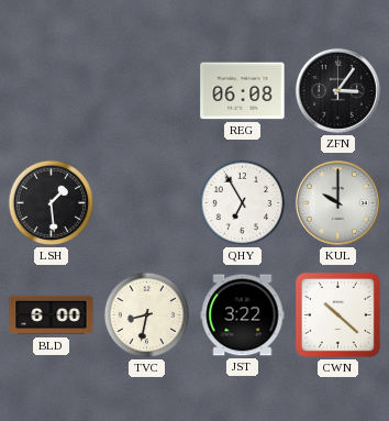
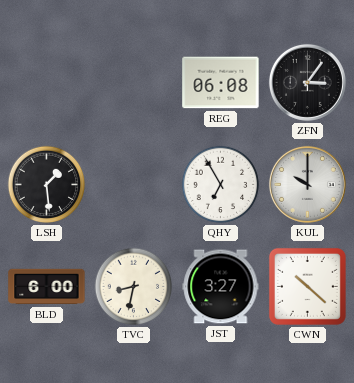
JST: 3:22 -> 3:27
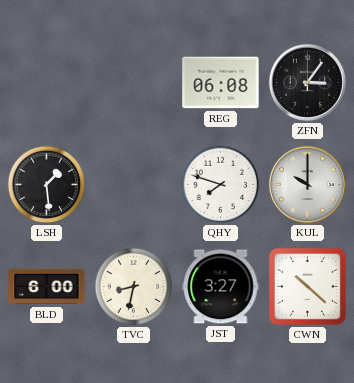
QHY: 6:55 -> 7:48
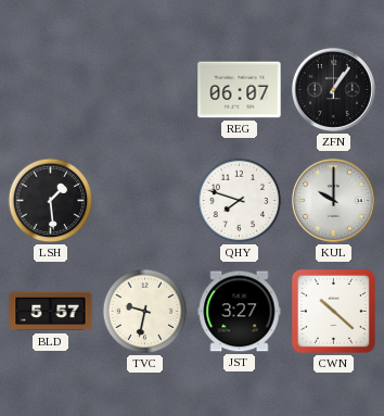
REG: 06:08 -> 06:07
ZFN: 3:06 -> 1:06
BLD: 6:00 -> 5:57
TVC: 8:32 -> 9:32
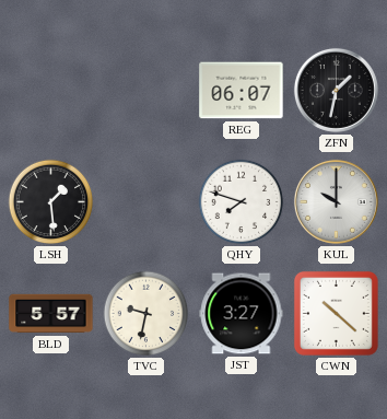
ZFN: 1:06 -> 1:32
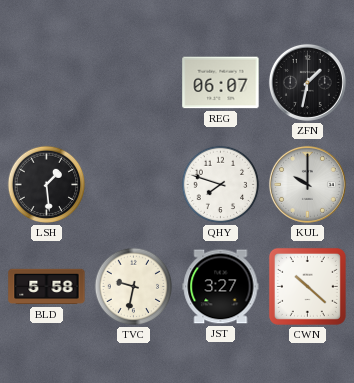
BLD: 5:57 -> 5:58
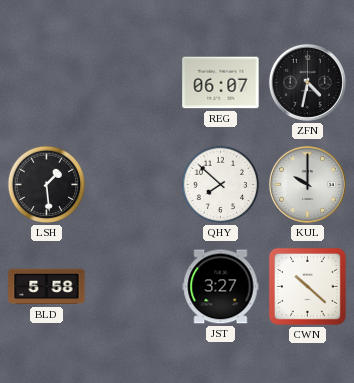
ZFN: 1:32 -> 4:32
QHY: 7:48 -> 7:52
TVC: 9:32 -> none
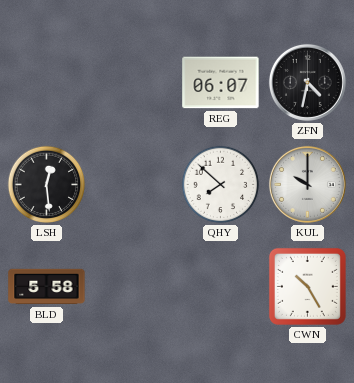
LSH: 1:29 -> 12:29
JST: 3:27 -> none
CWN: 10:22 -> 10:25
